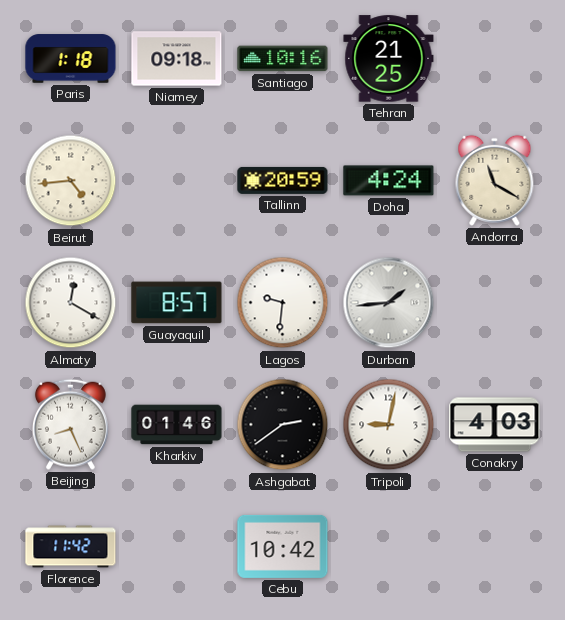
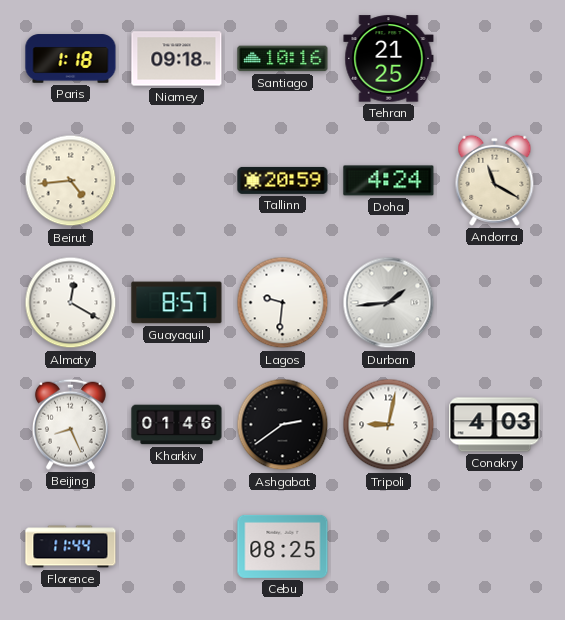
Florence: 11:42 -> 11:44
Cebu: 10:42 -> 08:25
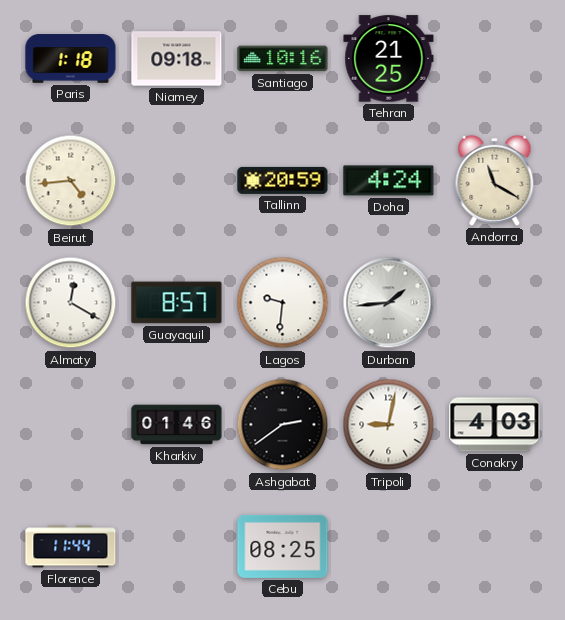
Beijing: 8:26 -> none
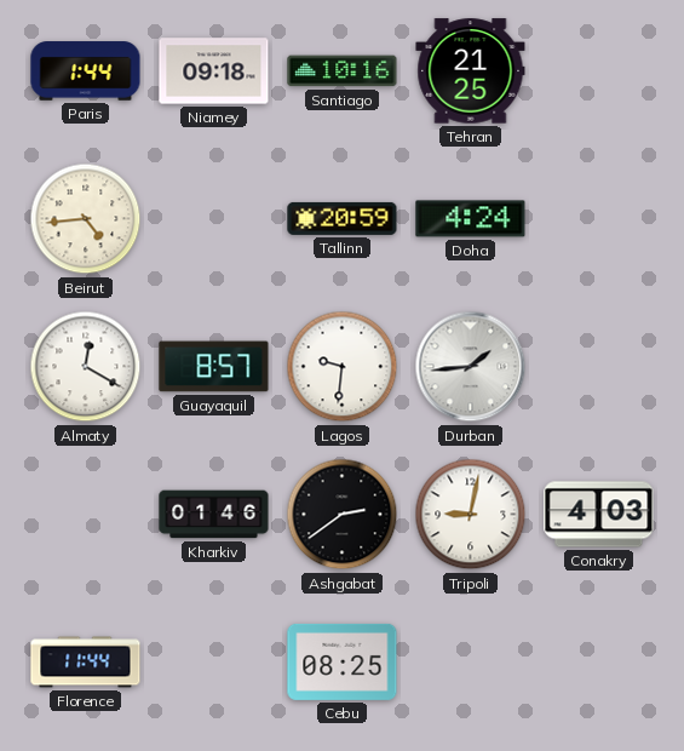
Paris: 1:18 -> 1:44
Andorra: 11:20 -> none
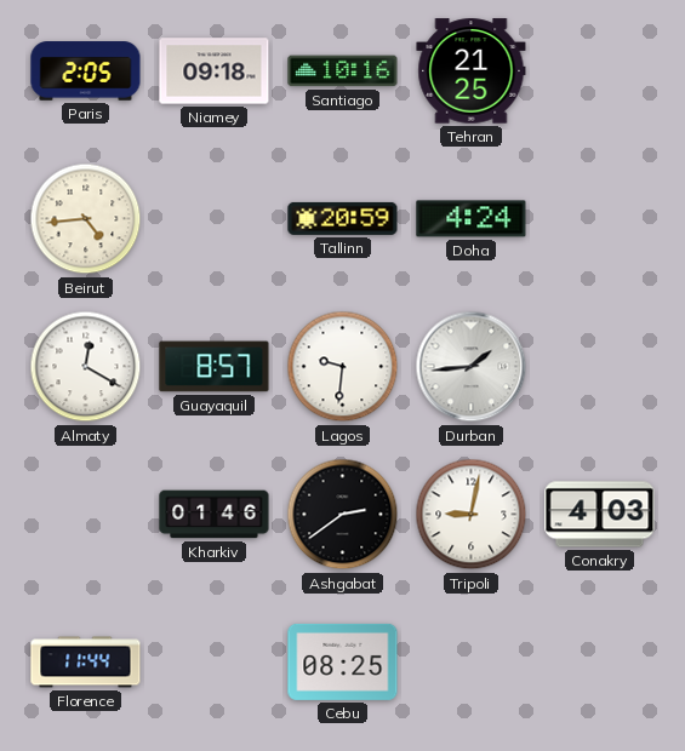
Paris: 1:44 -> 2:05
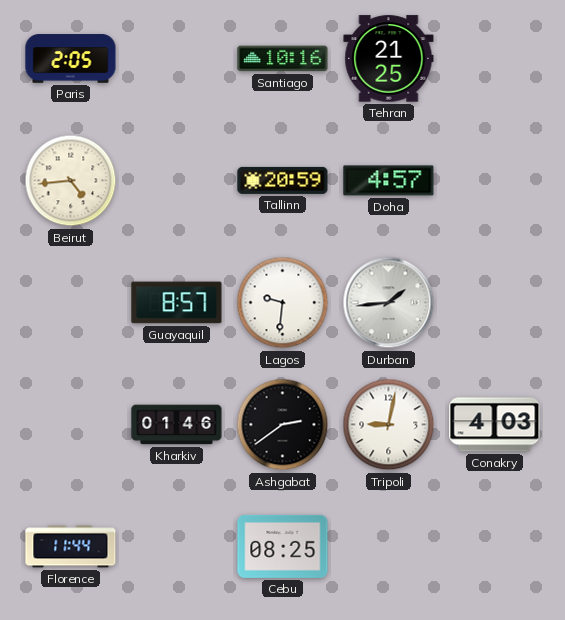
Niamey: 09:18 -> none
Doha: 4:24 -> 4:57
Almaty: 12:20 -> none
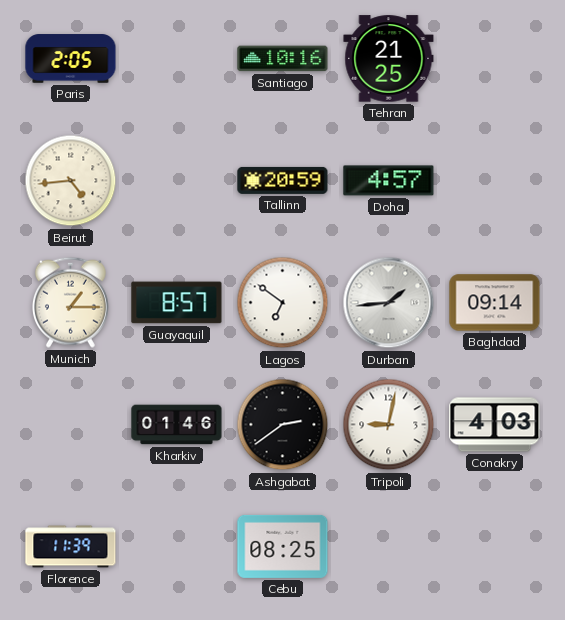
Munich: none -> 1:15
Lagos: 9:31 -> 6:51
Baghdad: none -> 09:14
Florence: 11:44 -> 11:39
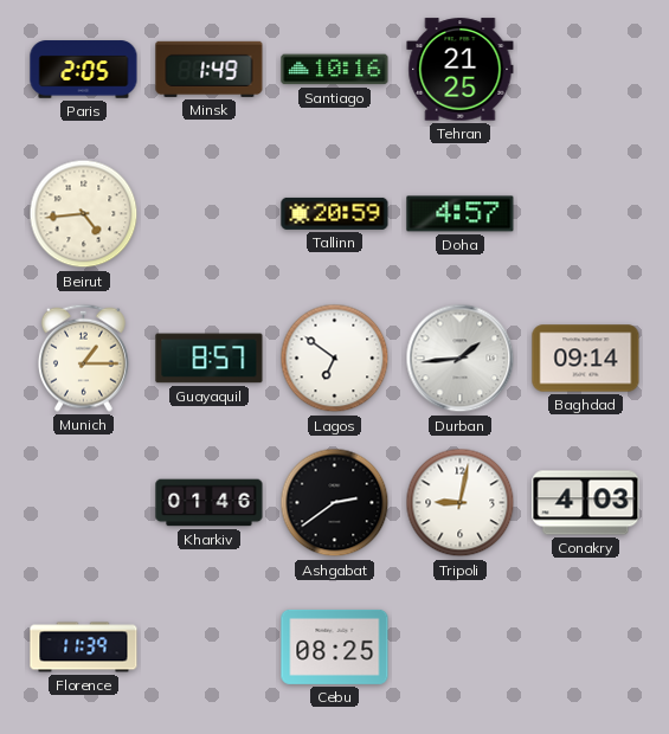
Minsk: none -> 1:49
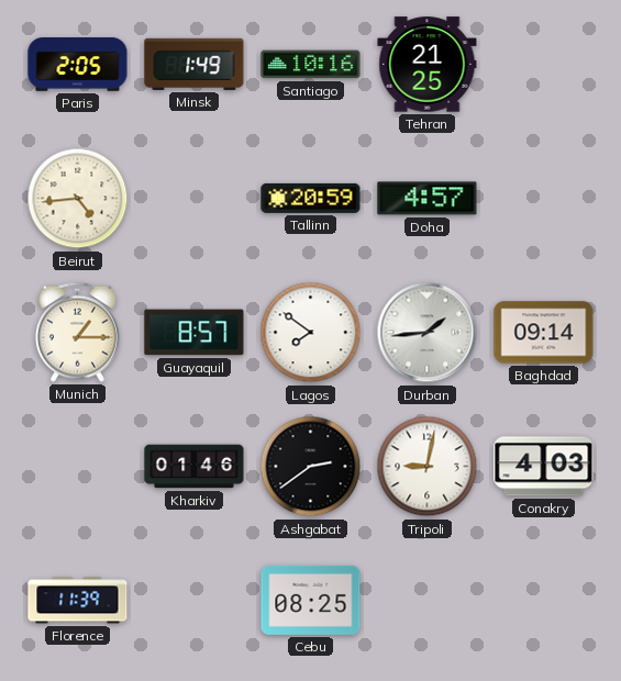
Lagos: 6:51 -> 7:51
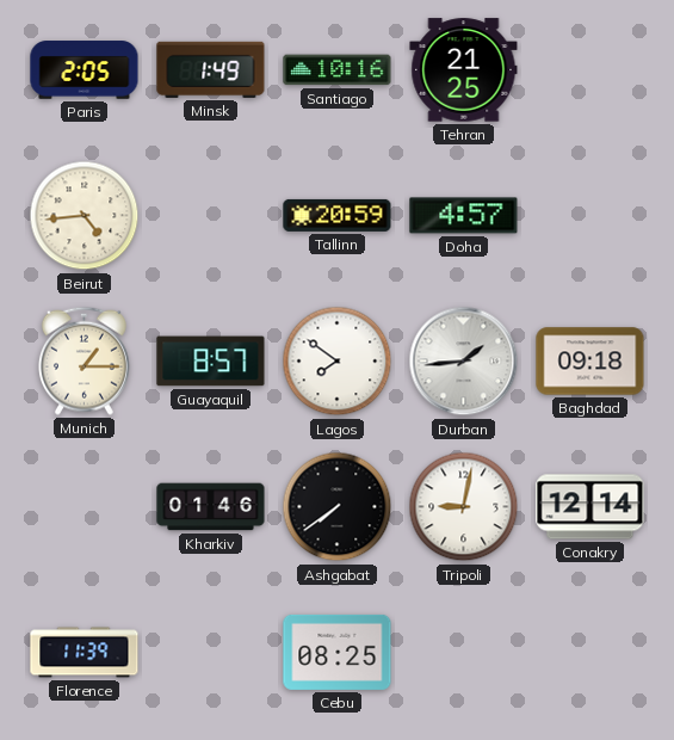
Baghdad: 09:14 -> 09:18
Ashgabat: 2:39 -> 7:39
Conakry: 4:03 -> 12:14
